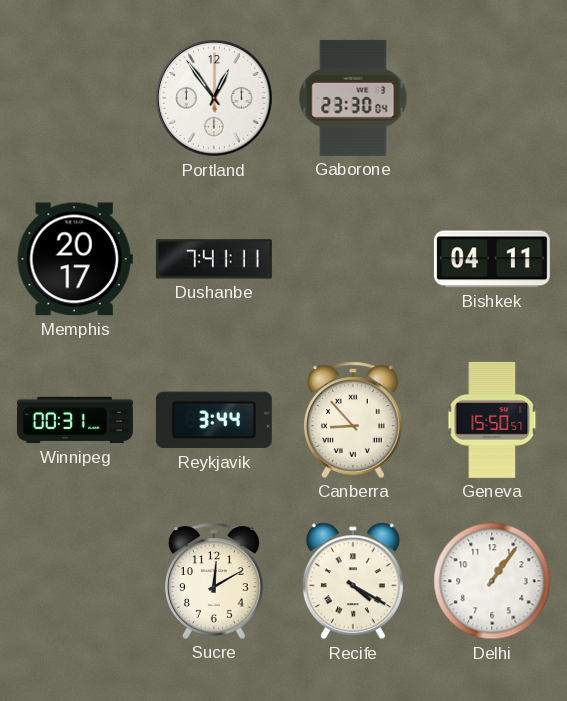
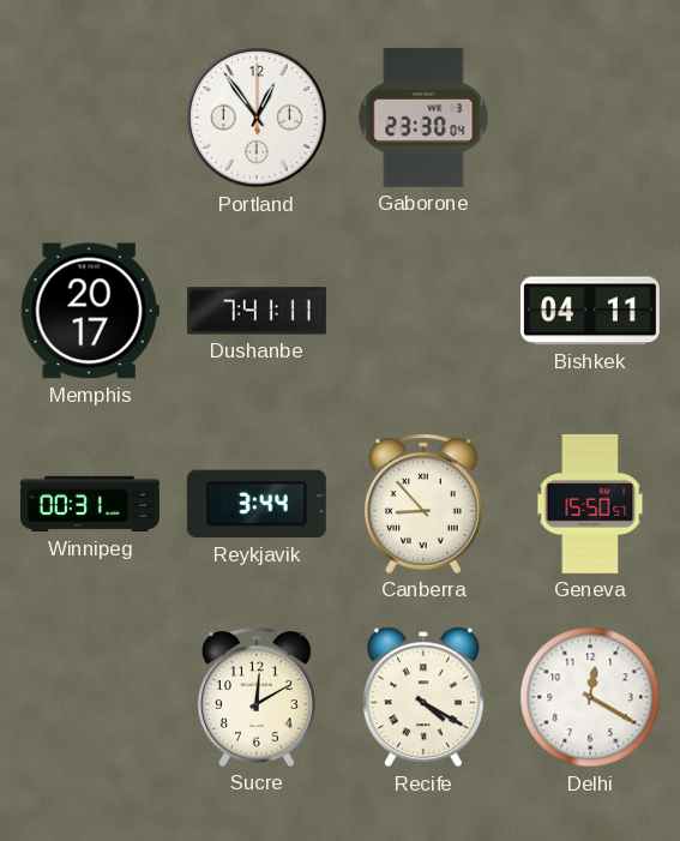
Delhi: 1:06 -> 12:20
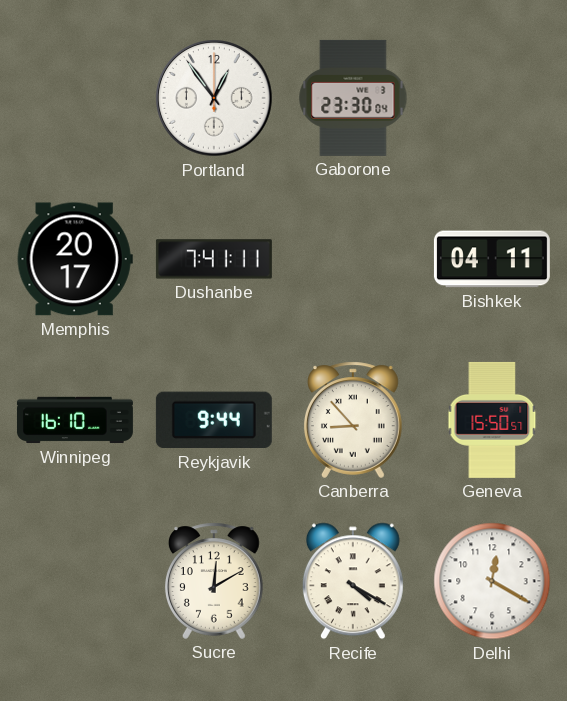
Winnipeg: 00:31 -> 16:10
Reykjavik: 3:44 -> 9:44
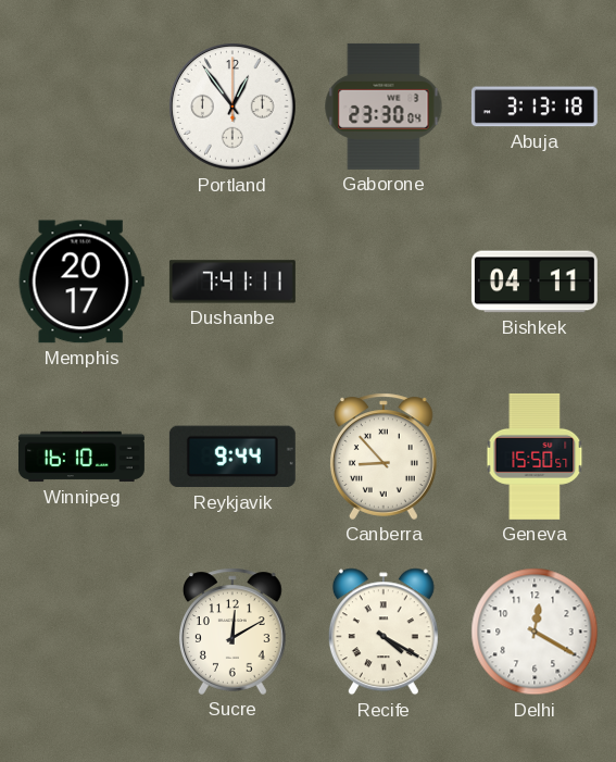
Abuja: none -> 3:13
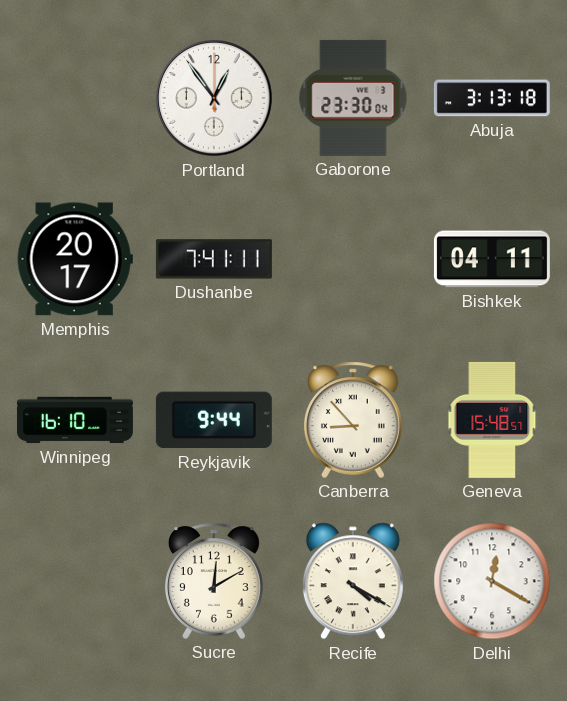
Geneva: 15:50 -> 15:48
